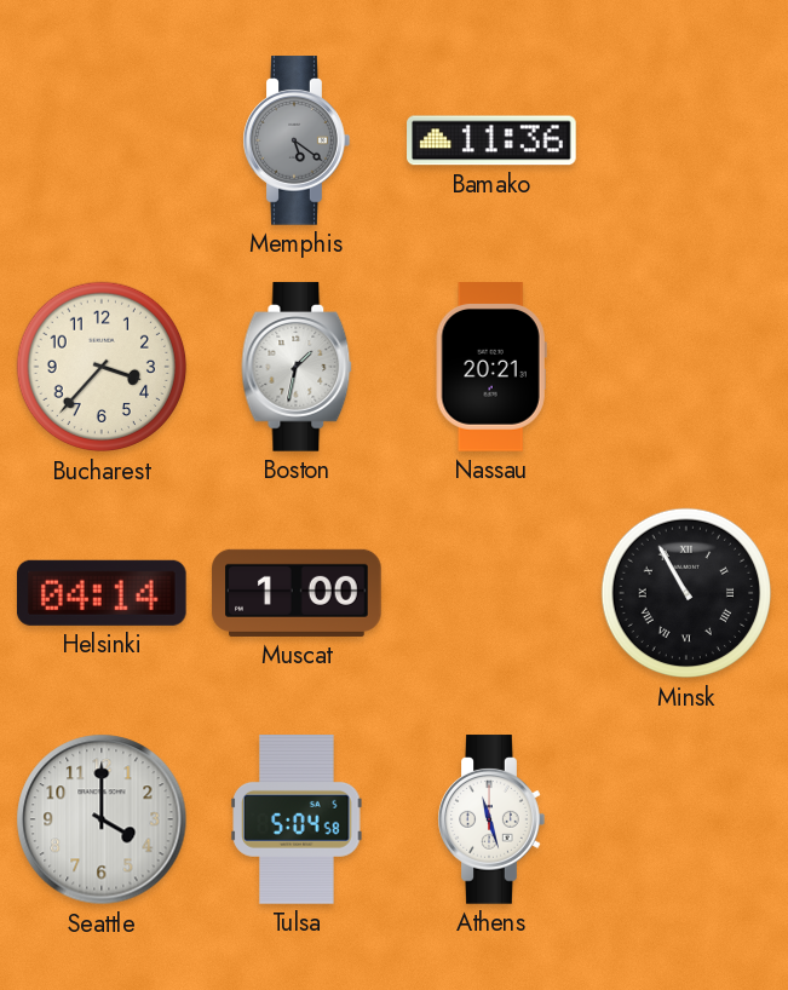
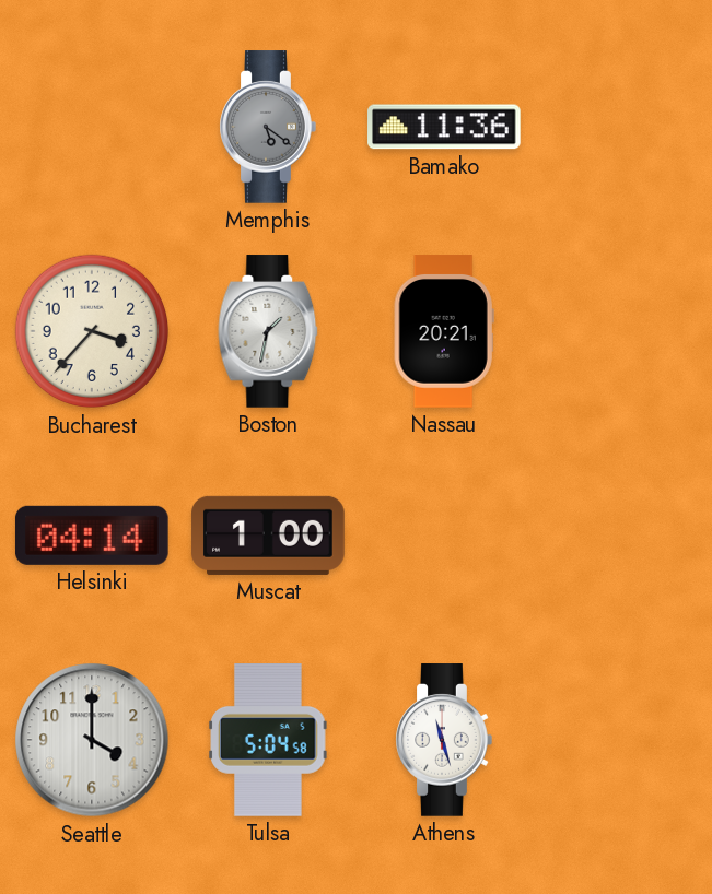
Minsk: 10:55 -> none
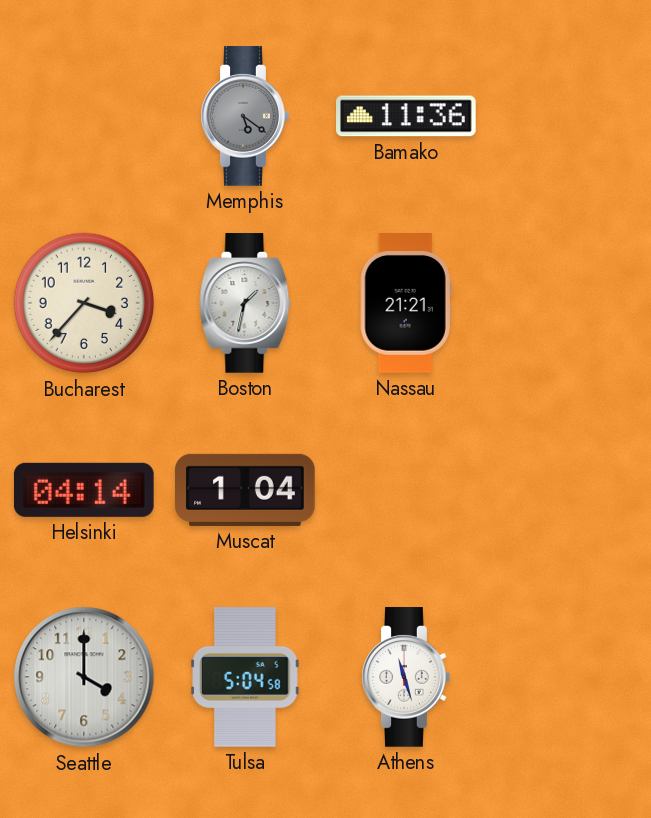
Nassau: 20:21 -> 21:21
Muscat: 1:00 -> 1:04
